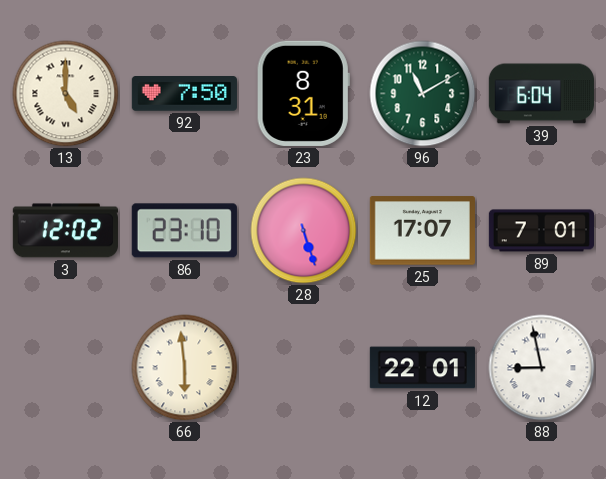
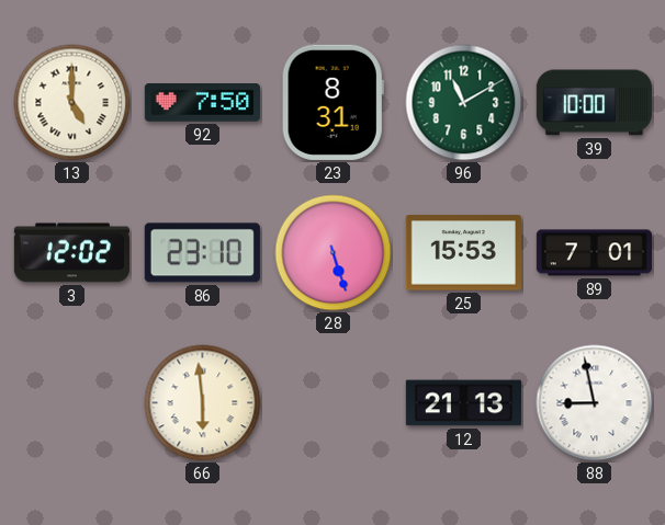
39: 6:04 -> 10:00
25: 17:07 -> 15:53
12: 22:01 -> 21:13
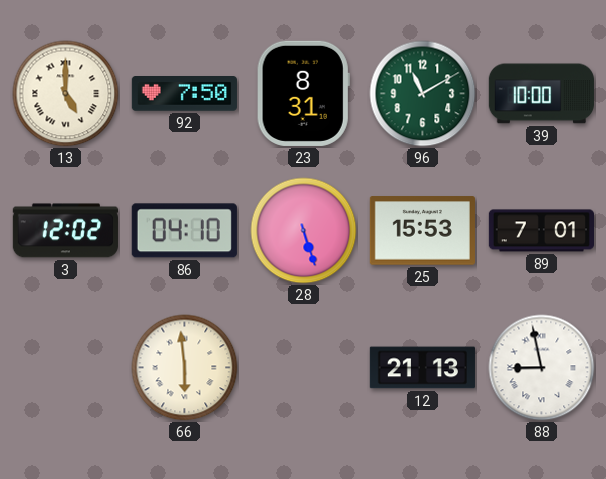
86: 23:10 -> 04:10
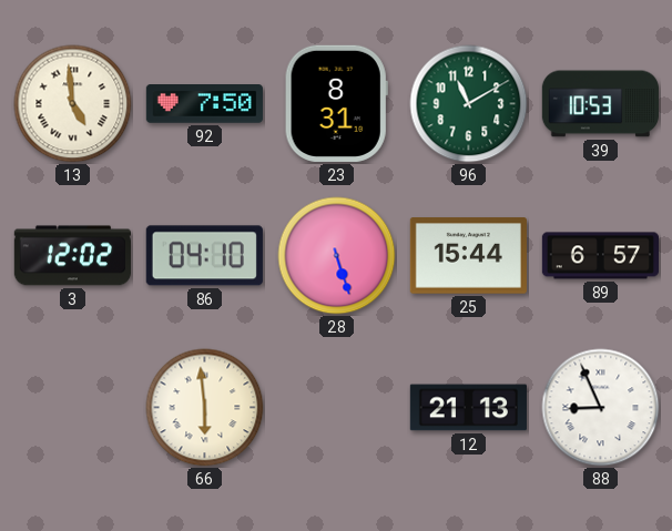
13: 5:00 -> 4:59
39: 10:00 -> 10:53
25: 15:53 -> 15:44
89: 7:01 -> 6:57
88: 8:58 -> 8:56
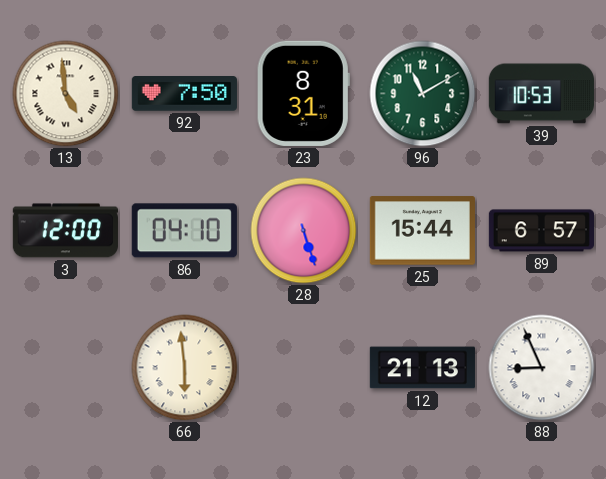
3: 12:02 -> 12:00
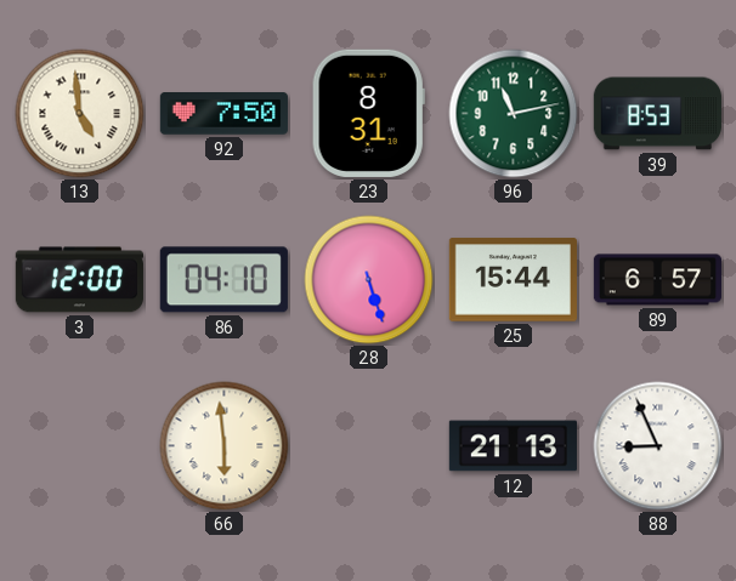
96: 11:10 -> 11:13
39: 10:53 -> 8:53
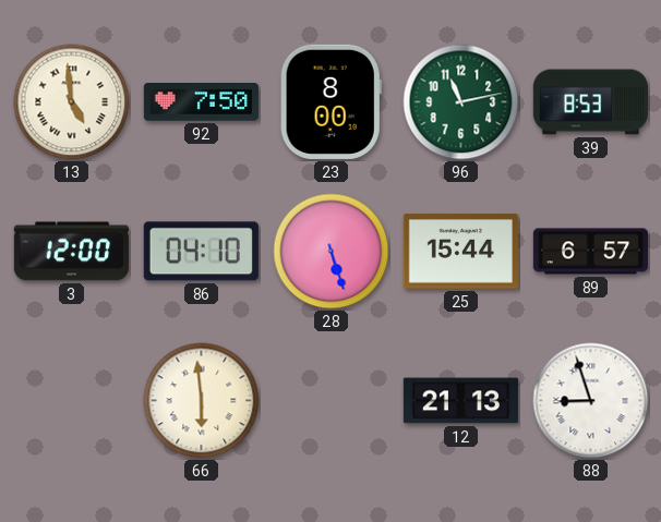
23: 8:31 -> 8:00
88: 8:56 -> 8:57
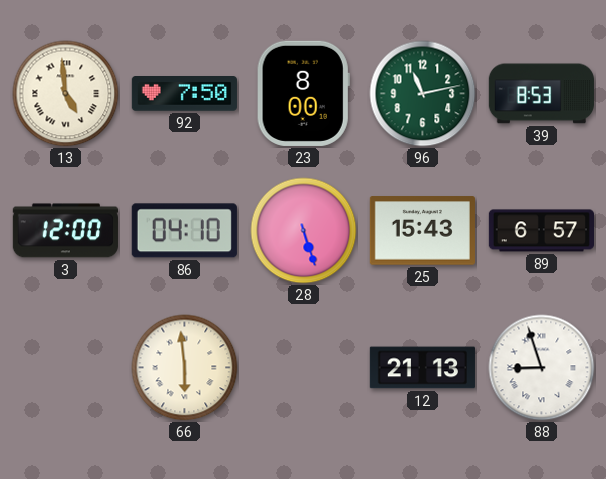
25: 15:44 -> 15:43
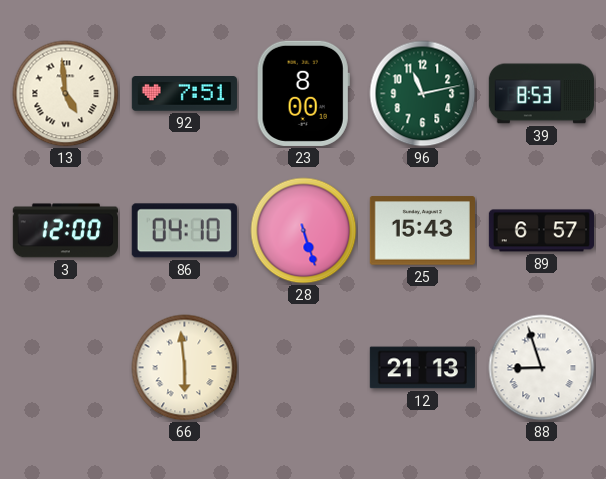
92: 7:50 -> 7:51
